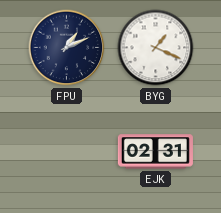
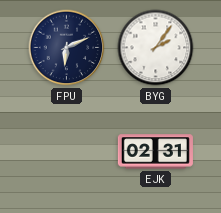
FPU: 1:11 -> 6:11
BYG: 1:19 -> 2:06
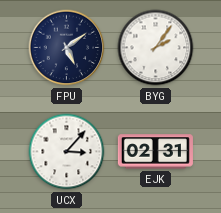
FPU: 6:11 -> 5:09
UCX: none -> 3:07
